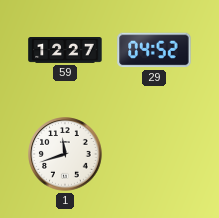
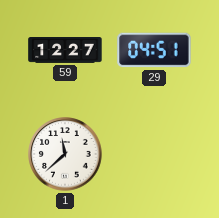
29: 04:52 -> 04:51
1: 11:42 -> 11:38
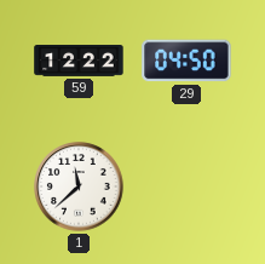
59: 12:27 -> 12:22
29: 04:51 -> 04:50
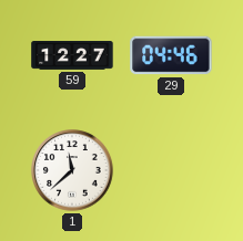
59: 12:22 -> 12:27
29: 04:50 -> 04:46
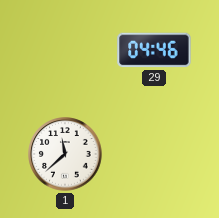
59: 12:27 -> none
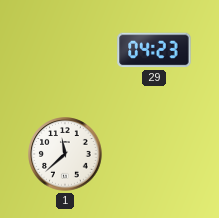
29: 04:46 -> 04:23
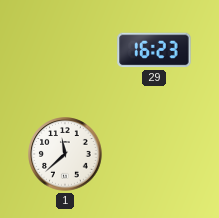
29: 04:23 -> 16:23
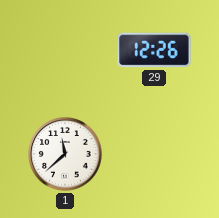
29: 16:23 -> 12:26
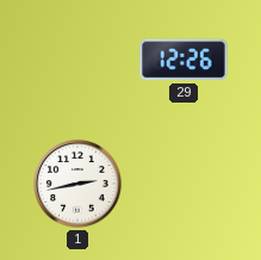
1: 11:38 -> 2:43
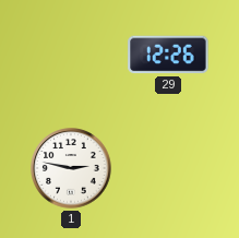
1: 2:43 -> 2:47
